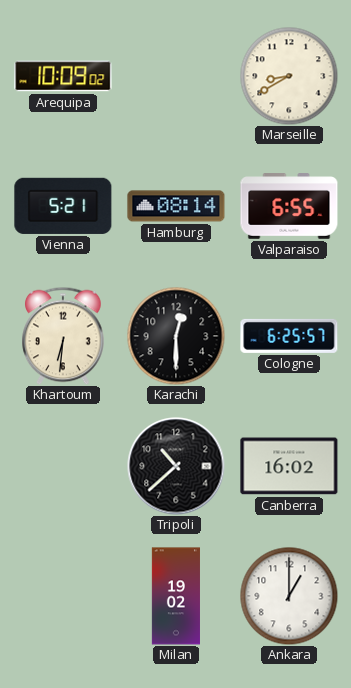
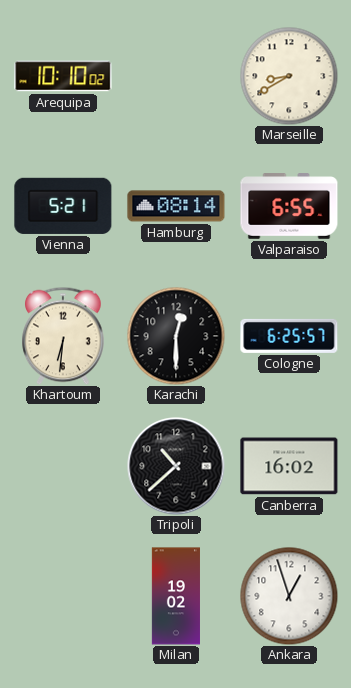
Arequipa: 10:09 -> 10:10
Ankara: 1:00 -> 12:57
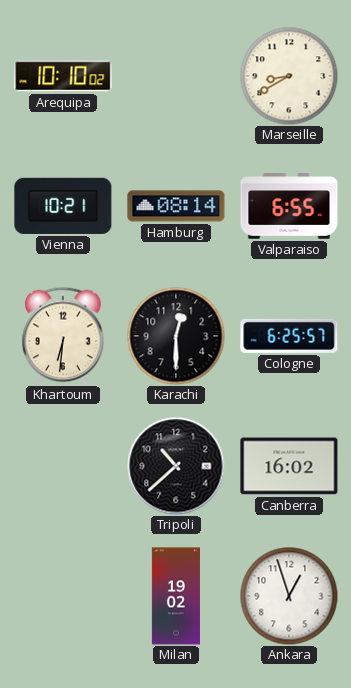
Vienna: 5:21 -> 10:21
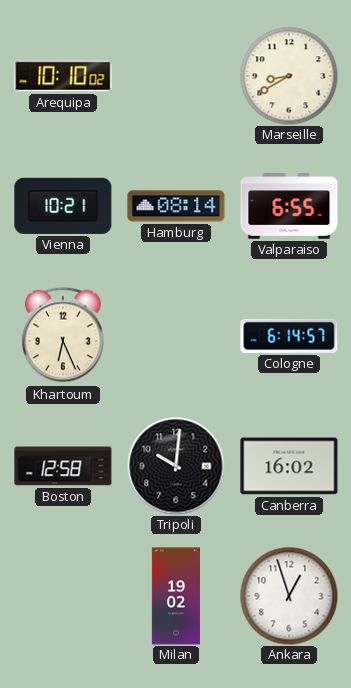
Khartoum: 6:31 -> 6:26
Karachi: 12:30 -> none
Cologne: 6:25 -> 6:14
Boston: none -> 12:58
Tripoli: 10:38 -> 10:01
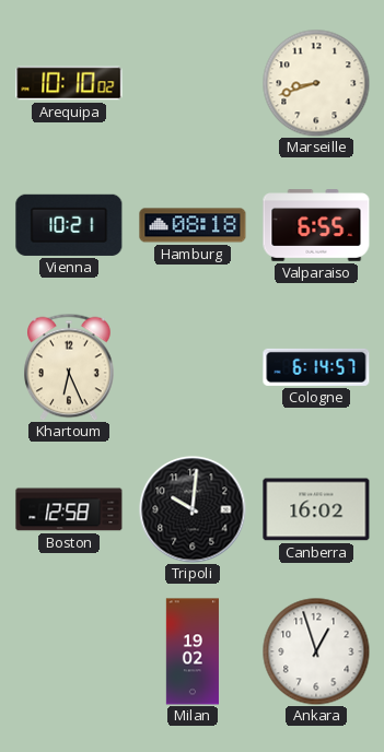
Marseille: 8:40 -> 8:42
Hamburg: 08:14 -> 08:18
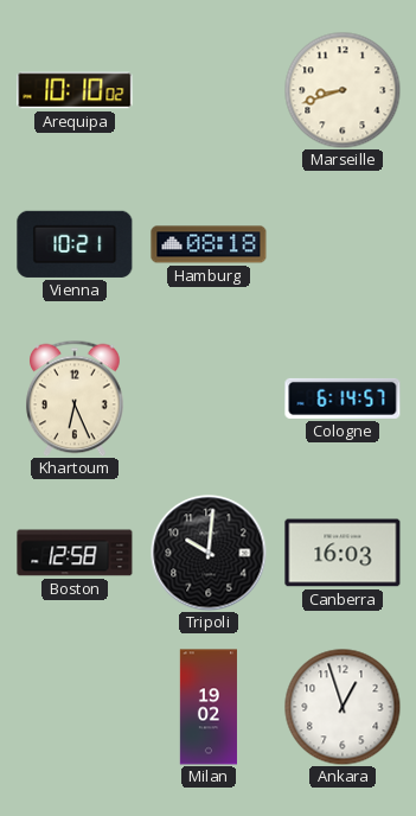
Valparaiso: 6:55 -> none
Canberra: 16:02 -> 16:03
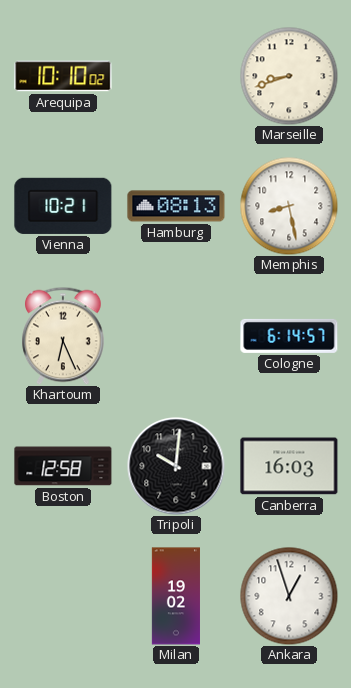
Hamburg: 08:18 -> 08:13
Memphis: none -> 8:28
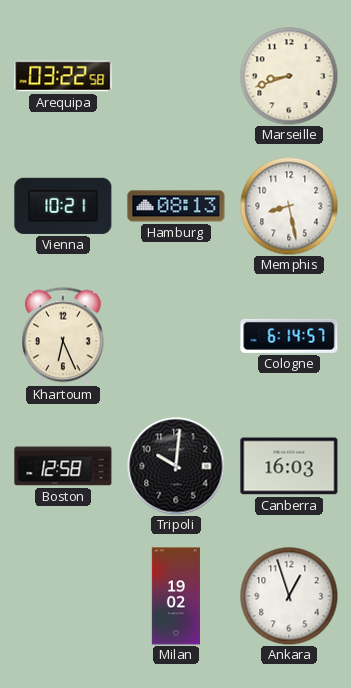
Arequipa: 10:10 -> 03:22
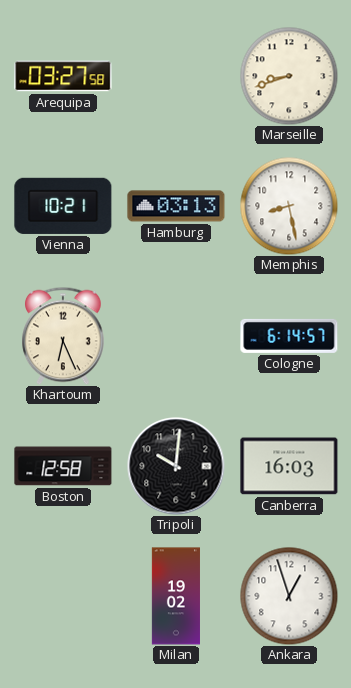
Arequipa: 03:22 -> 03:27
Hamburg: 08:13 -> 03:13
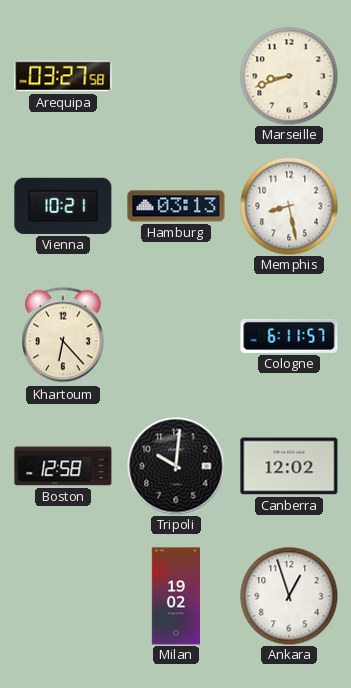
Khartoum: 6:26 -> 6:23
Cologne: 6:14 -> 6:11
Canberra: 16:03 -> 12:02
